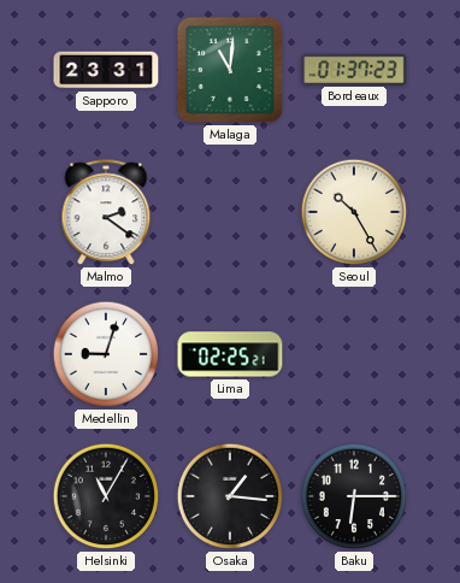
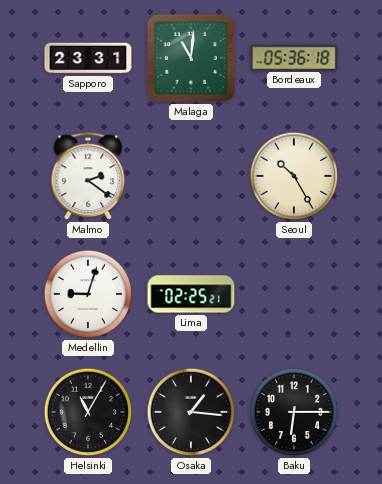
Bordeaux: 01:37 -> 05:36
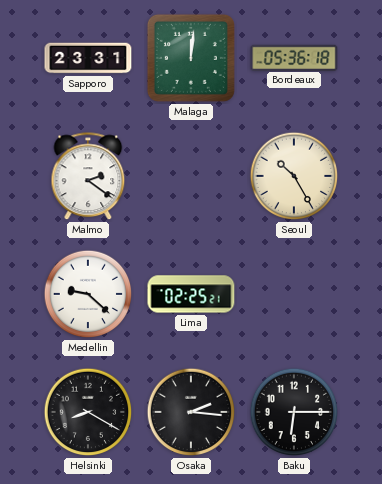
Malaga: 11:01 -> 12:01
Medellin: 9:03 -> 9:22
Helsinki: 11:05 -> 8:20
Osaka: 1:16 -> 2:16
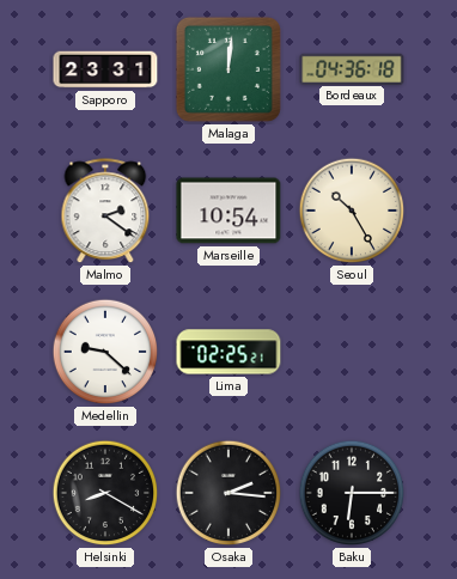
Bordeaux: 05:36 -> 04:36
Marseille: none -> 10:54
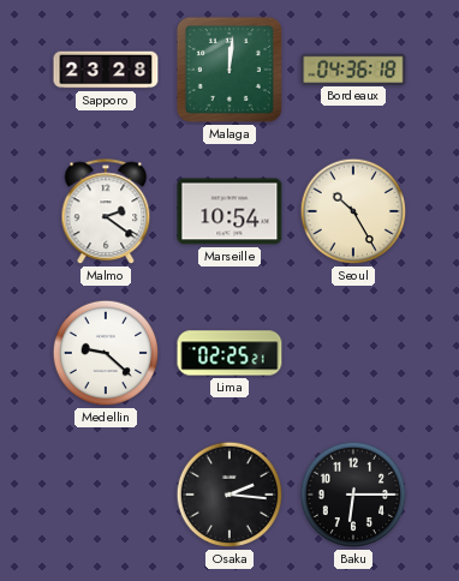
Sapporo: 23:31 -> 23:28
Helsinki: 8:20 -> none
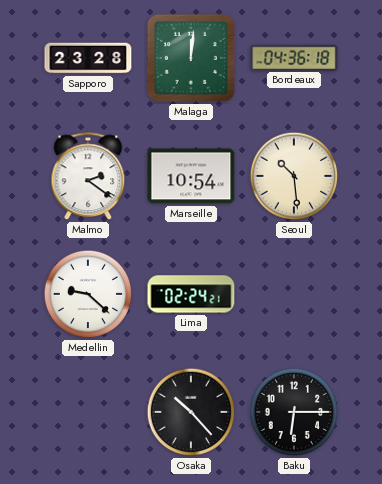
Seoul: 10:25 -> 10:29
Lima: 02:25 -> 02:24
Osaka: 2:16 -> 10:23
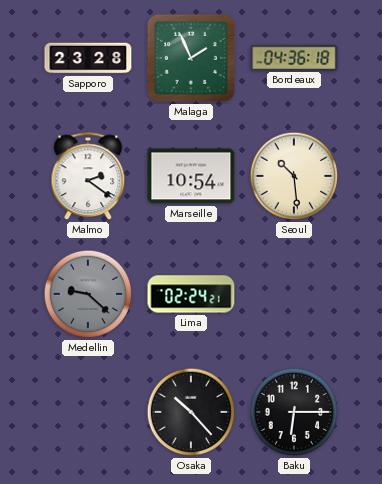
Malaga: 12:01 -> 1:56
Medellin dial: white -> grey
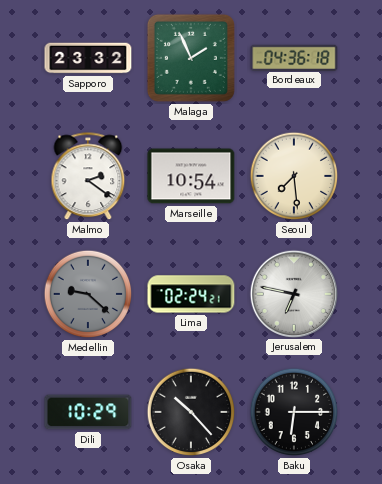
Sapporo: 23:28 -> 23:32
Seoul: 10:29 -> 7:29
Jerusalem: none -> 6:47
Dili: none -> 10:29
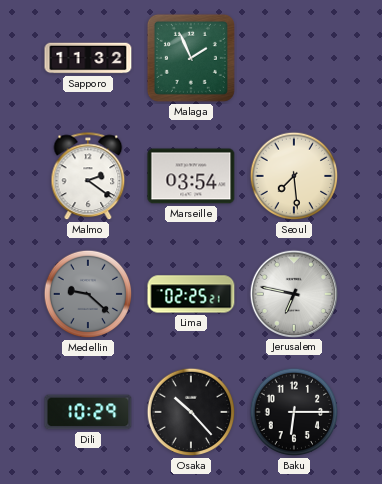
Sapporo: 23:32 -> 11:32
Bordeaux: 04:36 -> none
Marseille: 10:54 -> 03:54
Lima: 02:24 -> 02:25
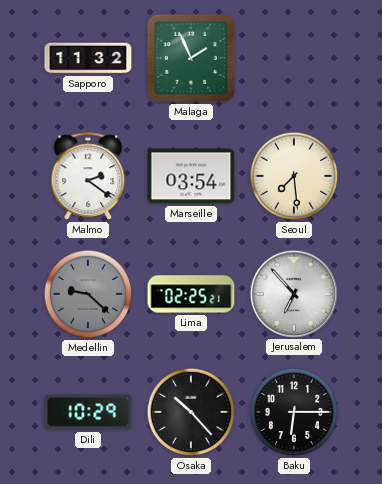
Jerusalem: 6:47 -> 6:53
